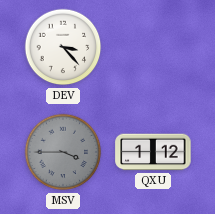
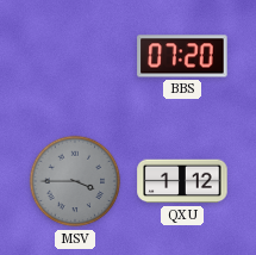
DEV: 3:23 -> none
BBS: none -> 07:20
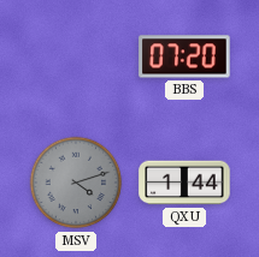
MSV: 3:45 -> 4:12
QXU: 1:12 -> 1:44
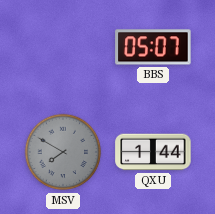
BBS: 07:20 -> 05:07
MSV: 4:12 -> 7:50
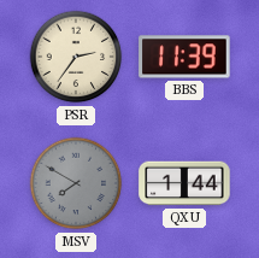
PSR: none -> 2:36
BBS: 05:07 -> 11:39
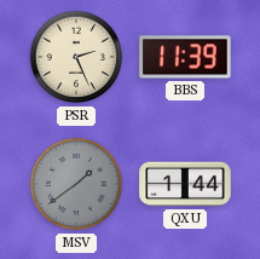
PSR: 2:36 -> 2:26
MSV: 7:50 -> 1:39
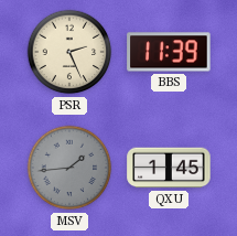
MSV: 1:39 -> 1:44
QXU: 1:44 -> 1:45
